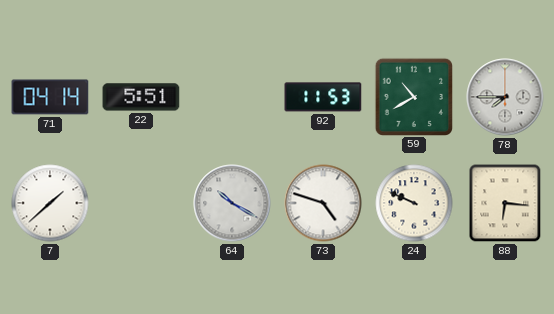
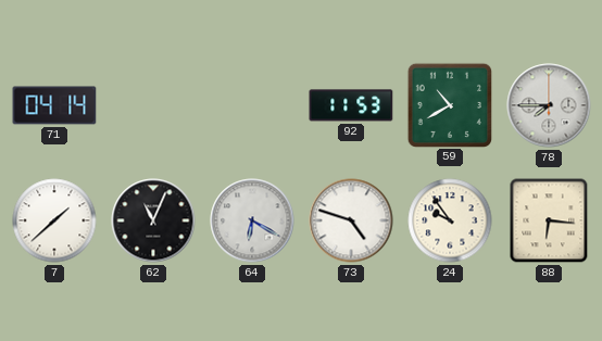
22: 5:51 -> none
62: none -> 11:04
64: 10:20 -> 6:20
24: 9:49 -> 9:54
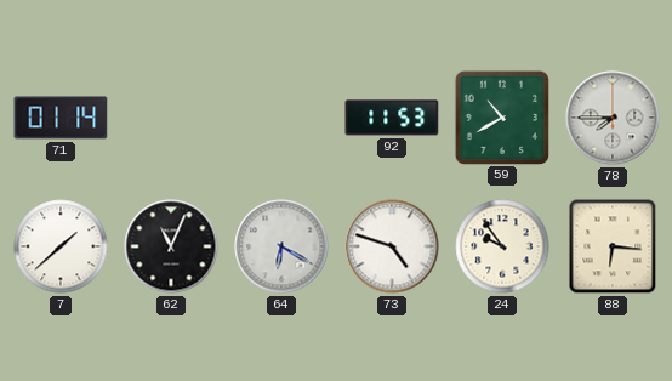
71: 04:14 -> 01:14
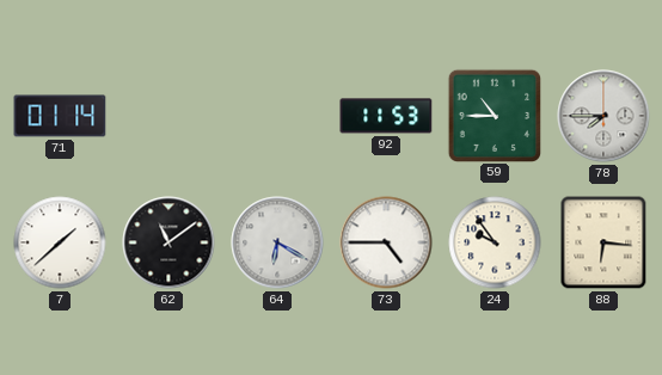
59: 10:40 -> 10:45
62: 11:04 -> 11:09
73: 4:48 -> 4:45
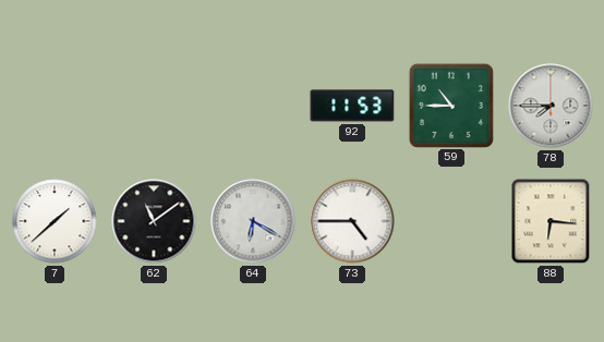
71: 01:14 -> none
24: 9:54 -> none
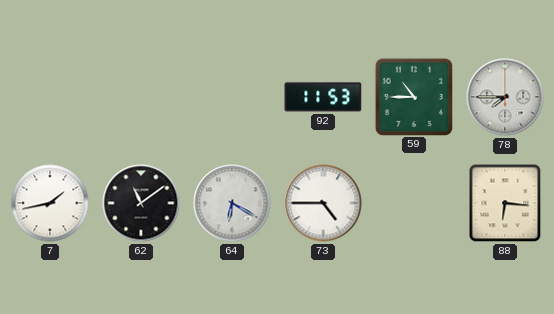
7: 1:38 -> 1:43
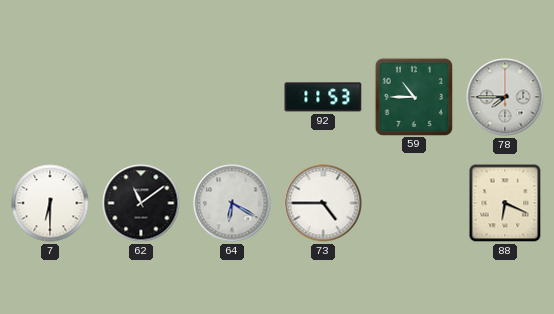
7: 1:43 -> 6:30
88: 6:16 -> 6:19
